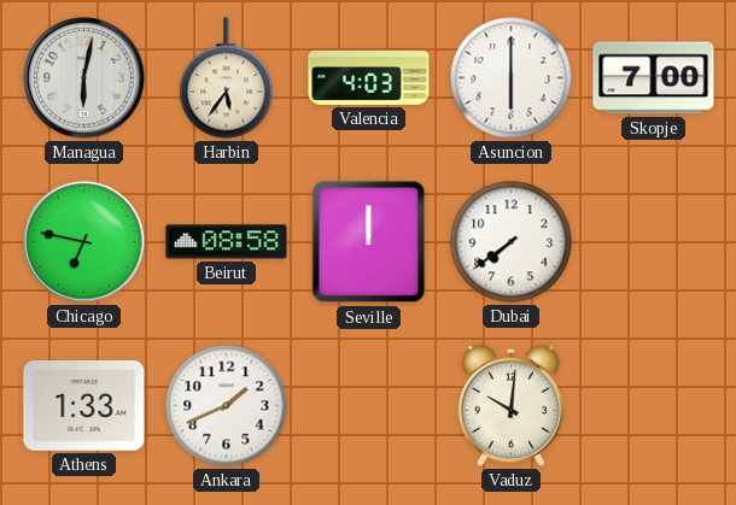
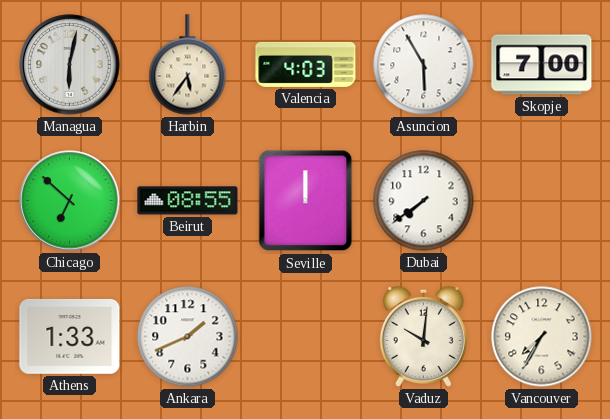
Asuncion: 6:00 -> 5:55
Chicago: 6:47 -> 6:52
Beirut: 08:58 -> 08:55
Vancouver: none -> 7:35
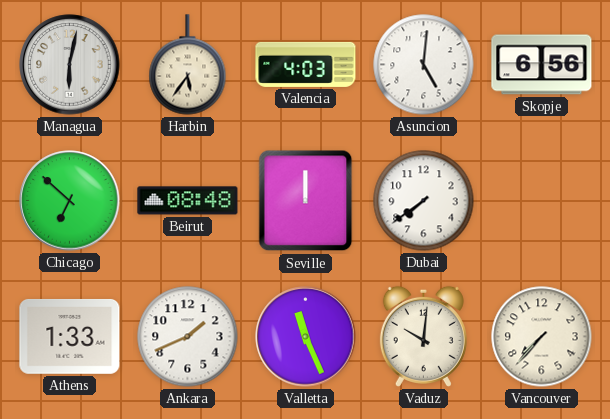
Asuncion: 5:55 -> 5:01
Skopje: 7:00 -> 6:56
Beirut: 08:55 -> 08:48
Valletta: none -> 11:26
Vancouver: 7:35 -> 7:37
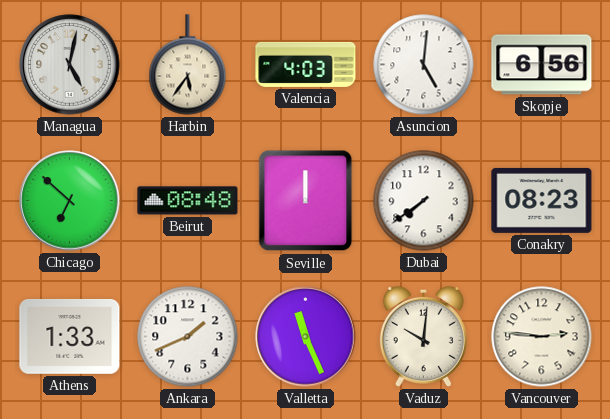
Managua: 6:02 -> 5:02
Conakry: none -> 08:23
Vancouver: 7:37 -> 2:46
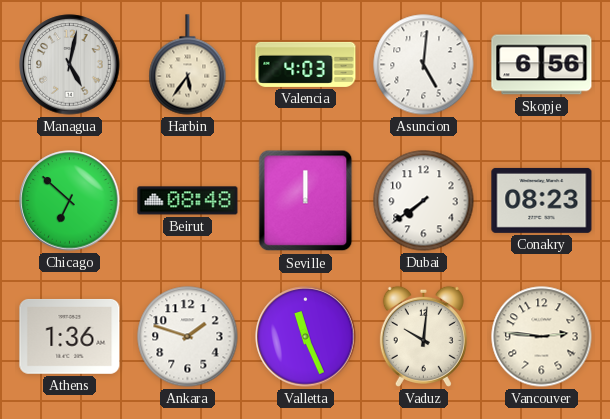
Athens: 1:33 -> 1:36
Ankara: 1:41 -> 1:48
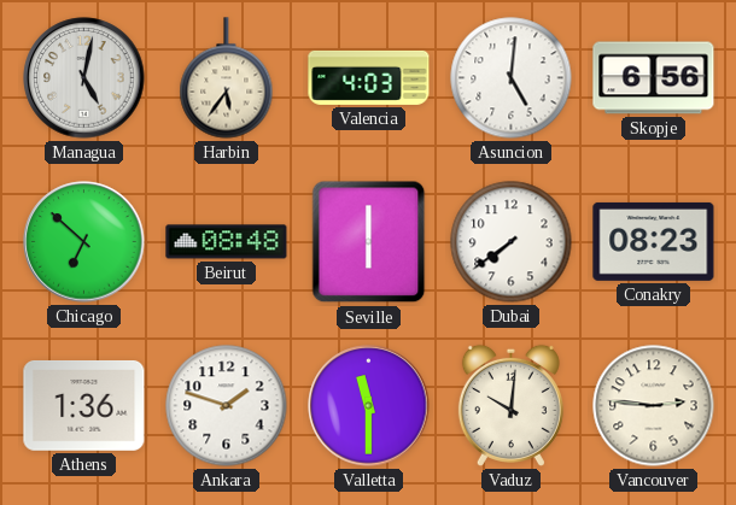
Seville: 12:00 -> 6:00
Valletta: 11:26 -> 11:30
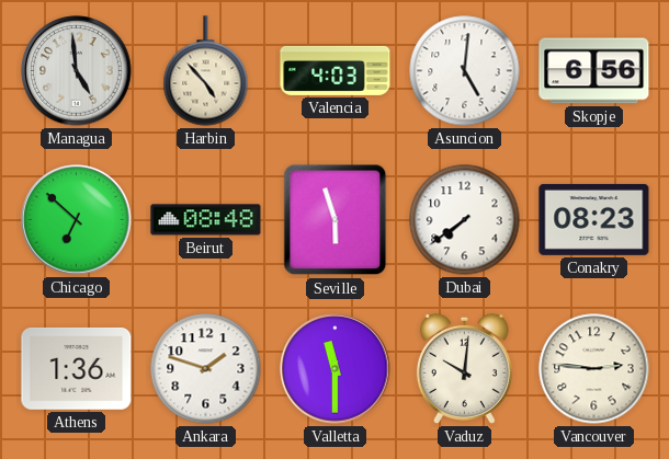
Managua: 5:02 -> 4:59
Harbin: 5:36 -> 4:53
Seville: 6:00 -> 5:57
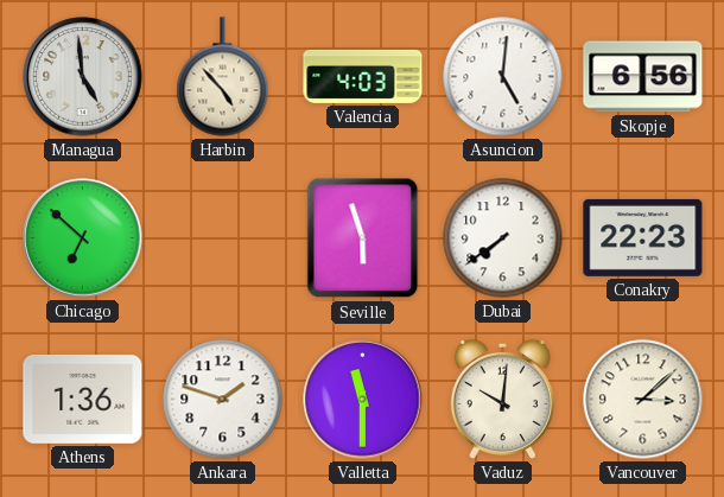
Beirut: 08:48 -> none
Conakry: 08:23 -> 22:23
Vancouver: 2:46 -> 3:08
